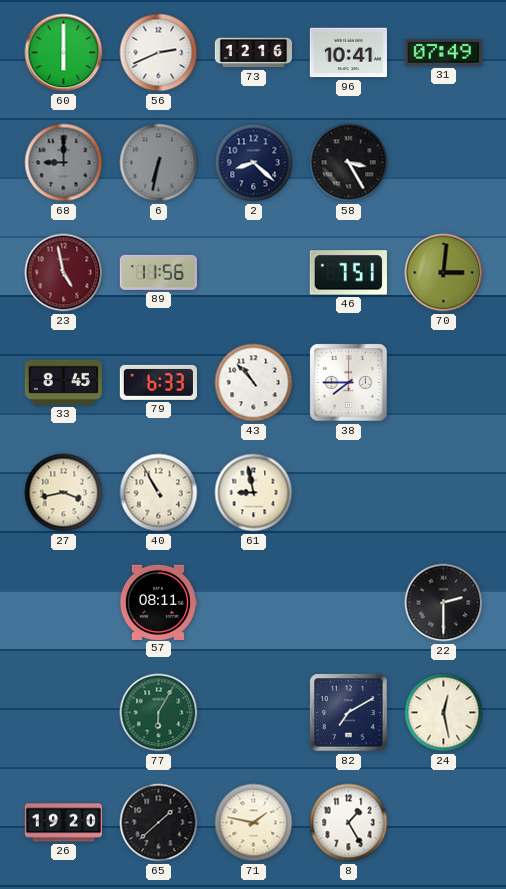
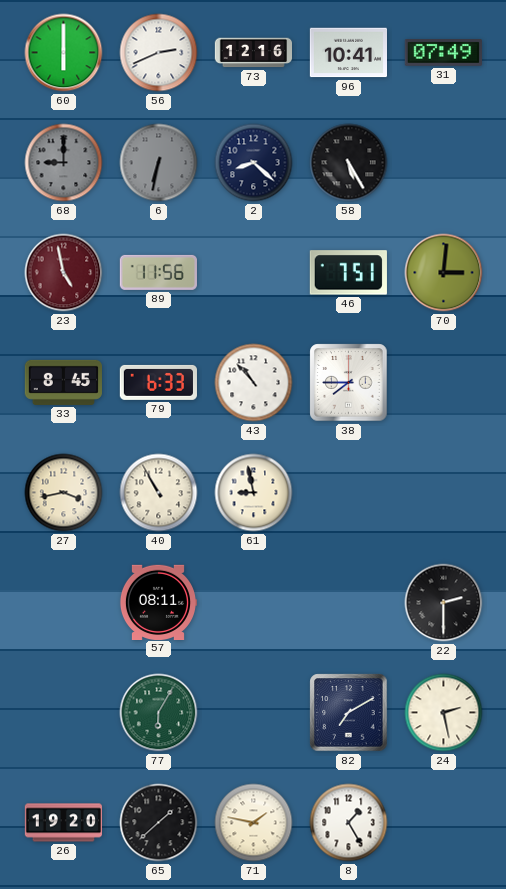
58: 3:25 -> 5:25
24: 12:28 -> 2:28
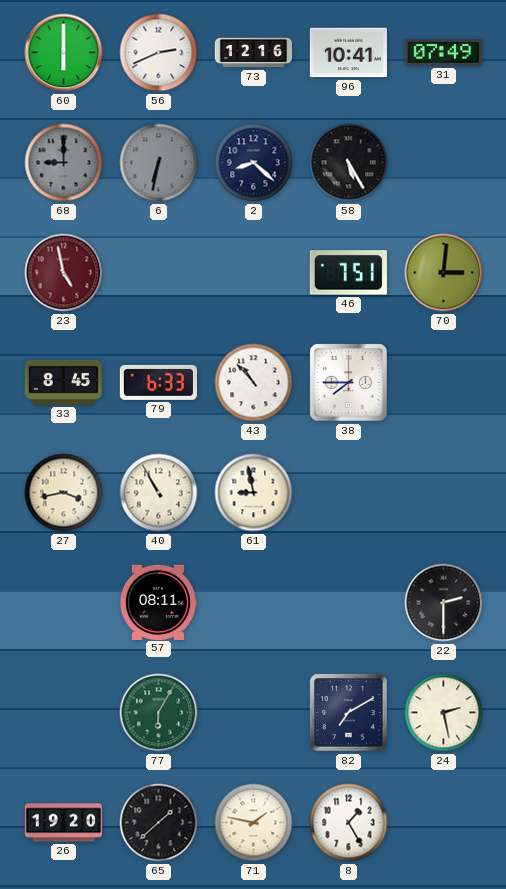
89: 11:56 -> none
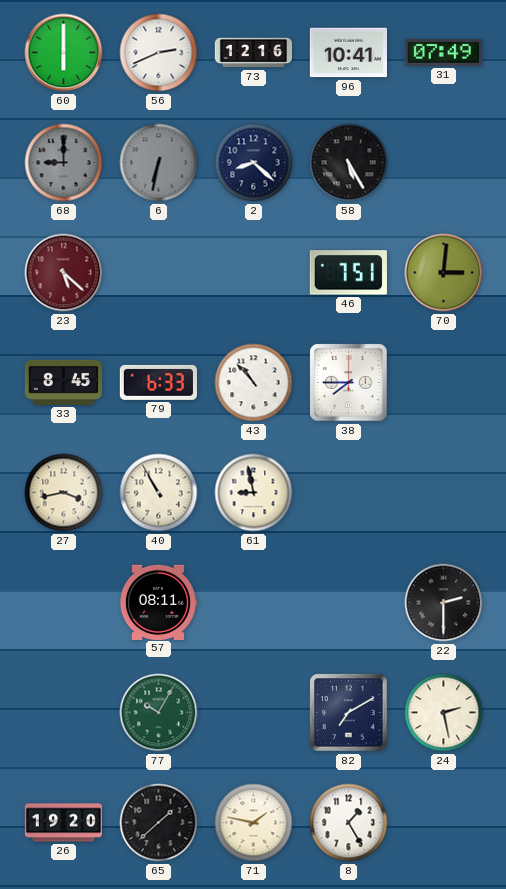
23: 4:58 -> 5:22
77: 6:05 -> 10:05
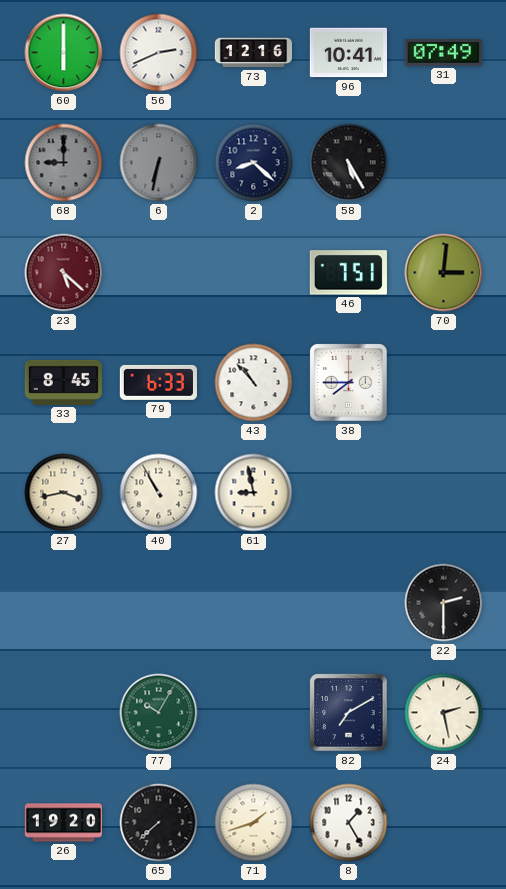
57: 08:11 -> none
65: 1:38 -> 7:38
71: 1:47 -> 1:42
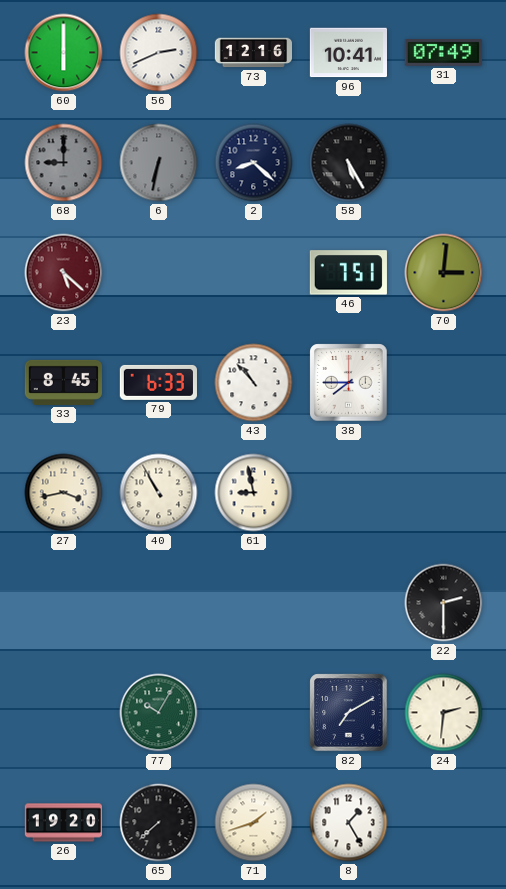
24: 2:28 -> 2:31
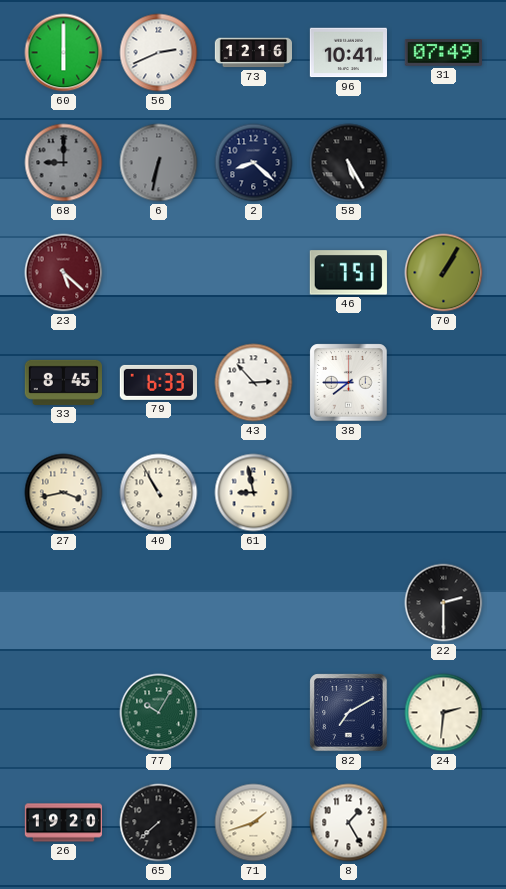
70: 3:01 -> 1:05
43: 10:53 -> 2:53
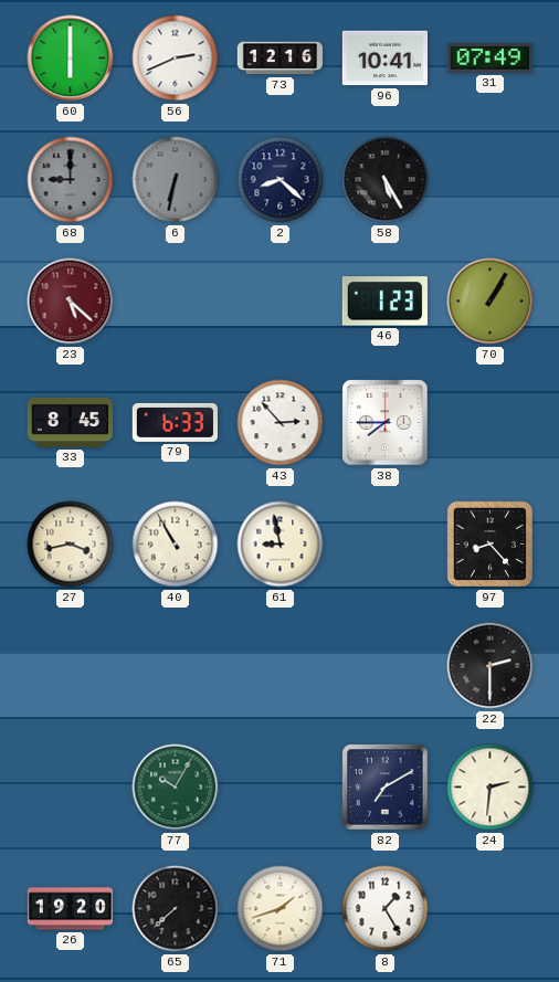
46: 7:51 -> 1:23
97: none -> 8:23
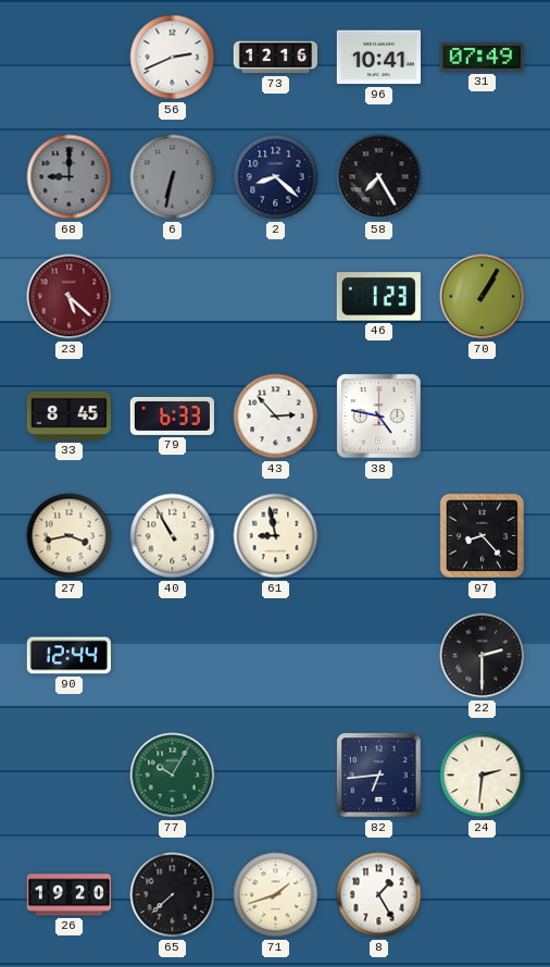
60: 6:00 -> none
58: 5:25 -> 7:25
38: 7:45 -> 4:47
90: none -> 12:44
82: 7:10 -> 6:44
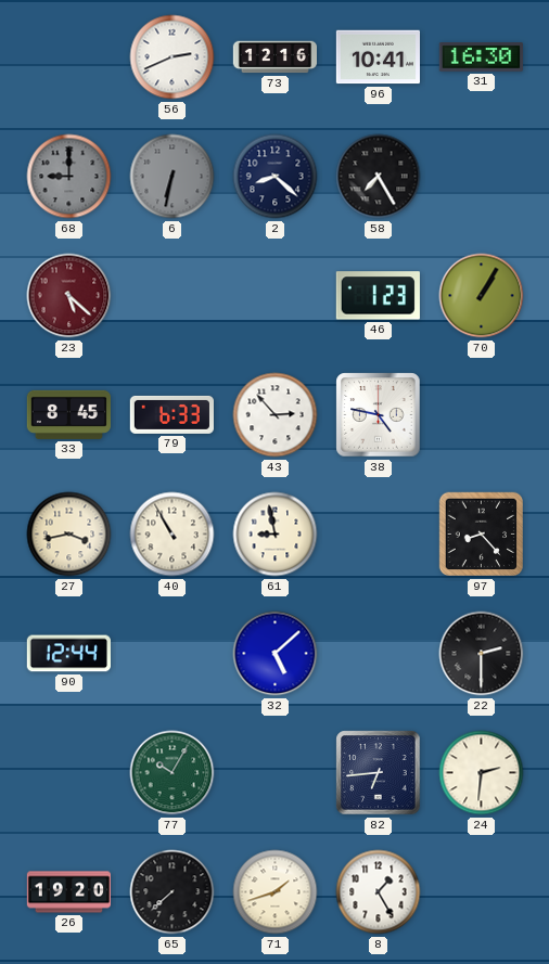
31: 07:49 -> 16:30
32: none -> 5:08
